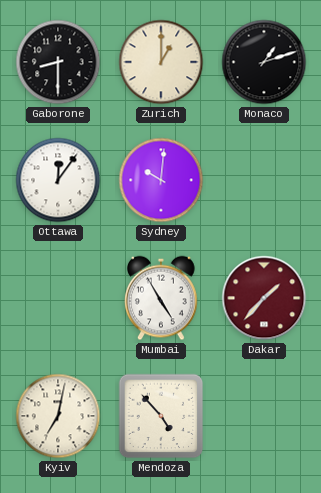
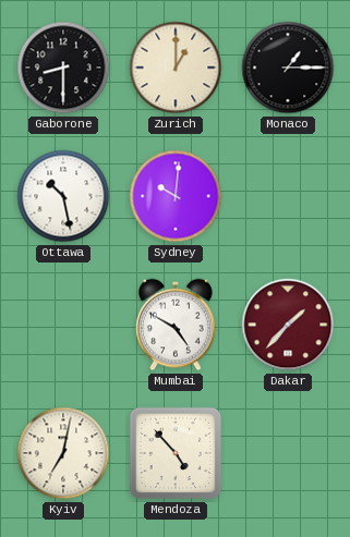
Monaco: 1:12 -> 1:15
Ottawa: 12:06 -> 10:28
Mumbai: 4:55 -> 4:50
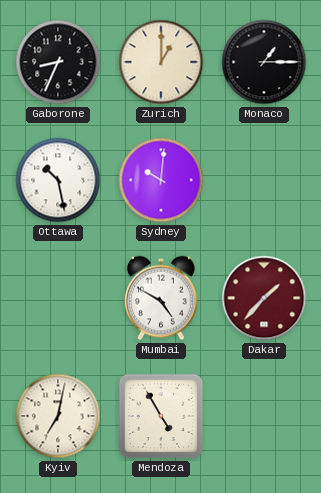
Gaborone: 8:30 -> 8:34
Mendoza: 4:53 -> 4:55
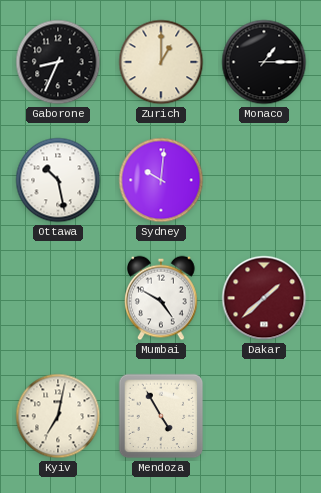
Dakar: 1:37 -> 1:38
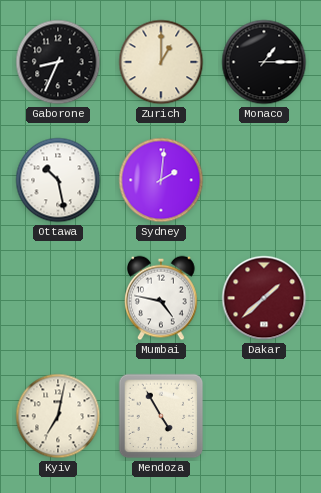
Sydney: 10:01 -> 2:01
Mumbai: 4:50 -> 4:47
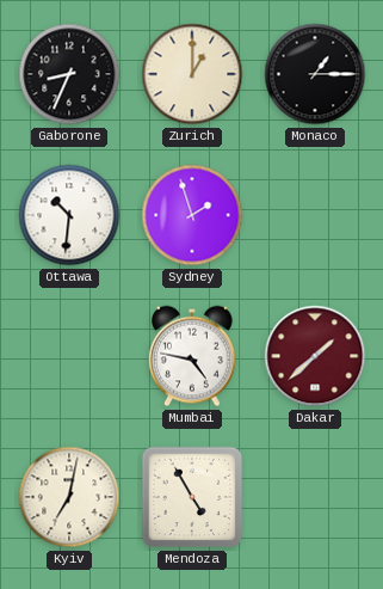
Ottawa: 10:28 -> 10:31
Sydney: 2:01 -> 1:57
